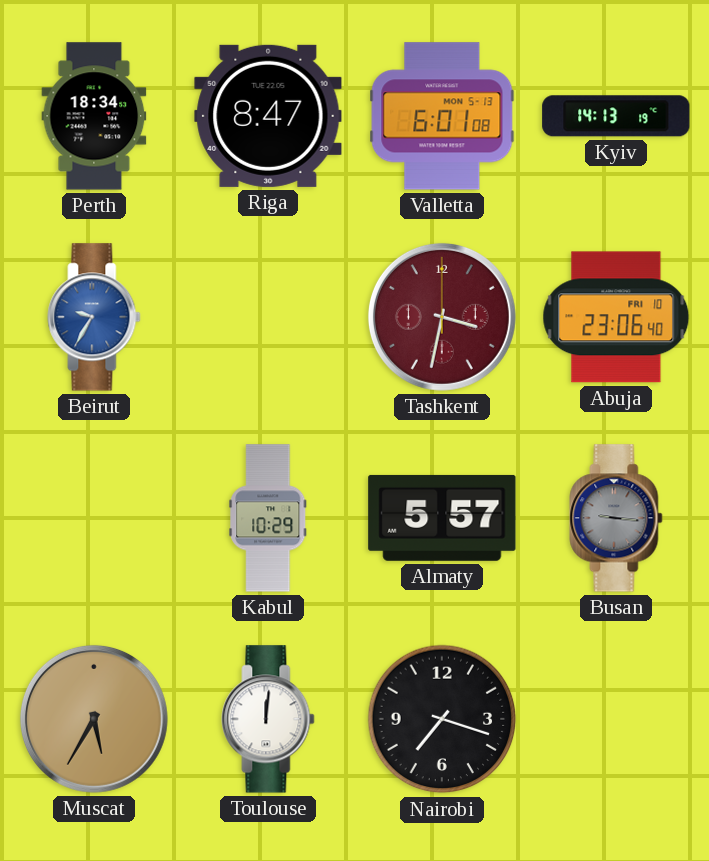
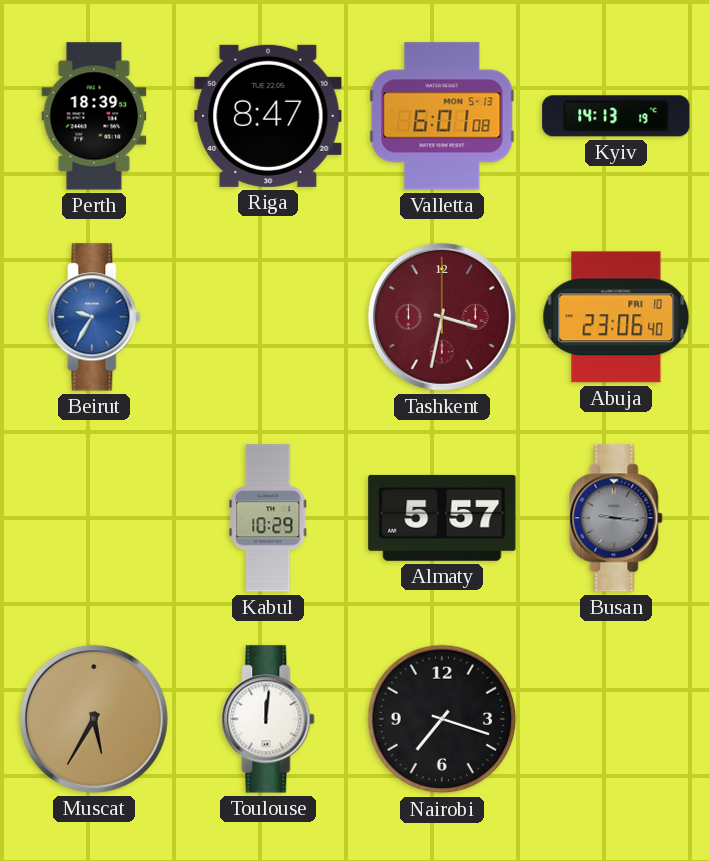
Perth: 18:34 -> 18:39
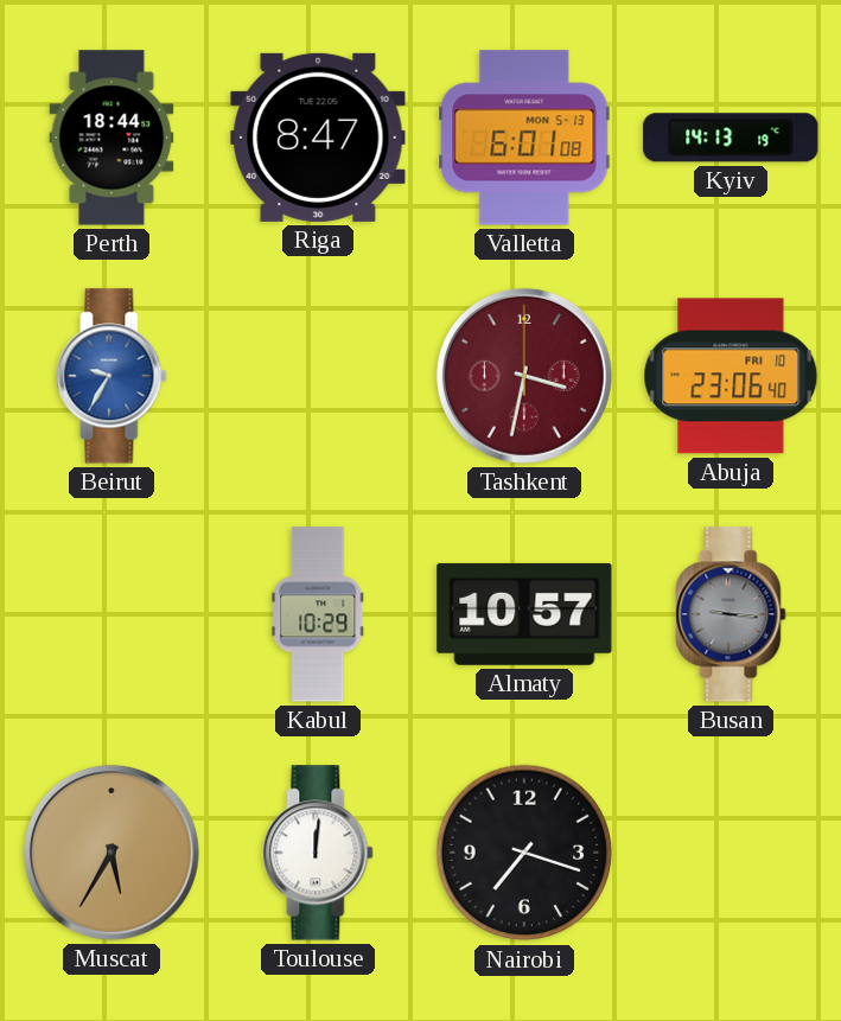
Perth: 18:39 -> 18:44
Almaty: 5:57 -> 10:57
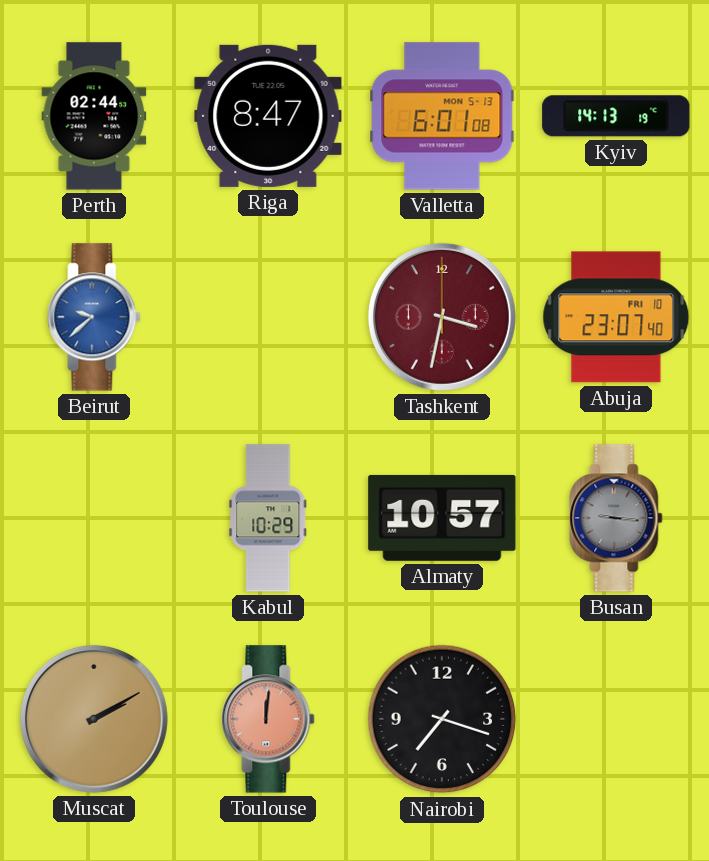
Perth: 18:44 -> 02:44
Beirut: 9:35 -> 9:38
Abuja: 23:06 -> 23:07
Muscat: 5:35 -> 2:10
Toulouse dial: white -> salmon
